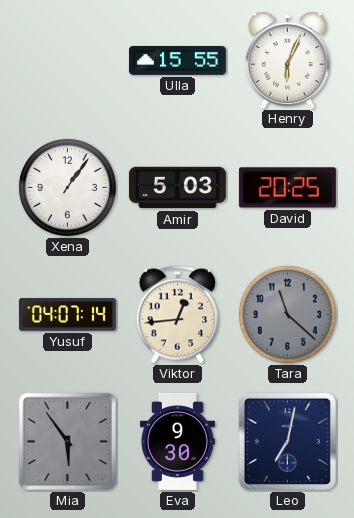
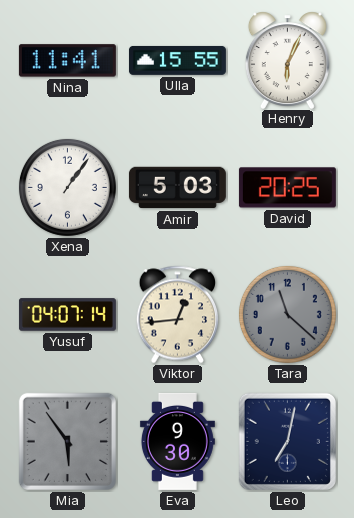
Nina: none -> 11:41
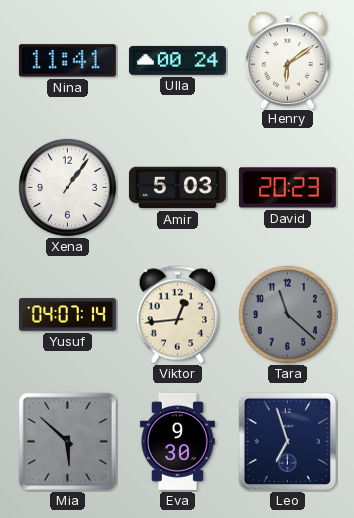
Ulla: 15:55 -> 00:24
Henry: 6:04 -> 6:09
David: 20:25 -> 20:23
Mia: 5:54 -> 5:52
Leo: 7:02 -> 6:57
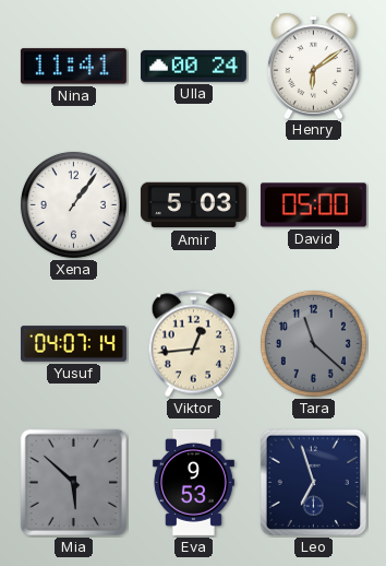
David: 20:23 -> 05:00
Eva: 9:30 -> 9:53
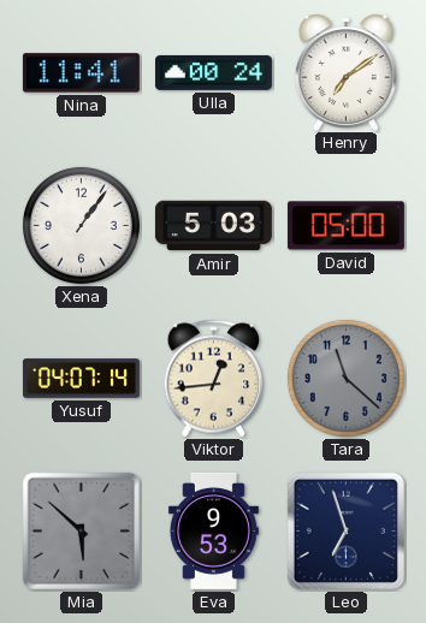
Henry: 6:09 -> 7:09
